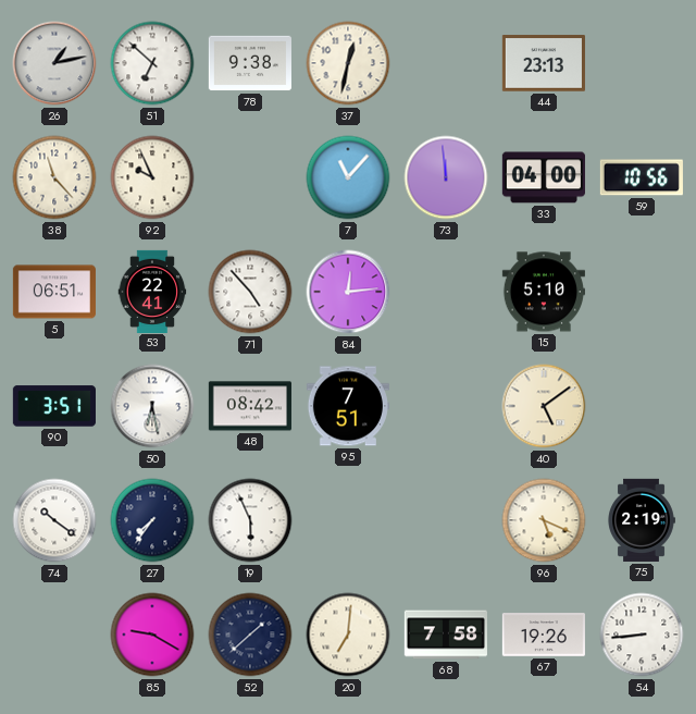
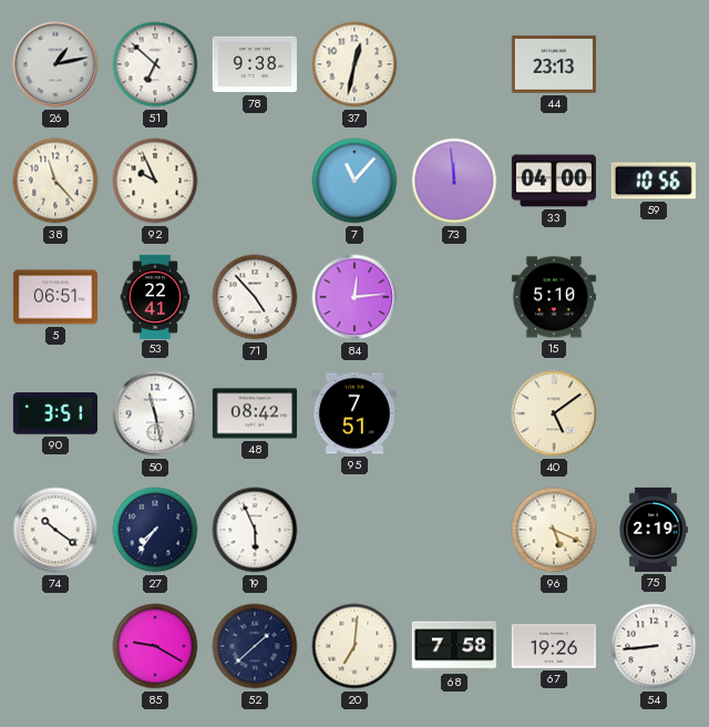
50: 6:28 -> 11:28
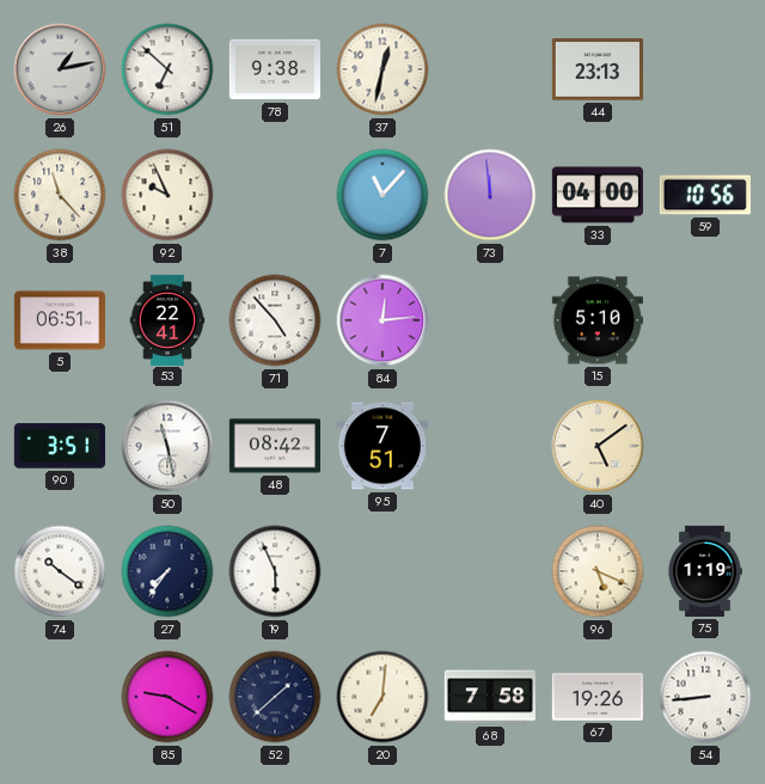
75: 2:19 -> 1:19
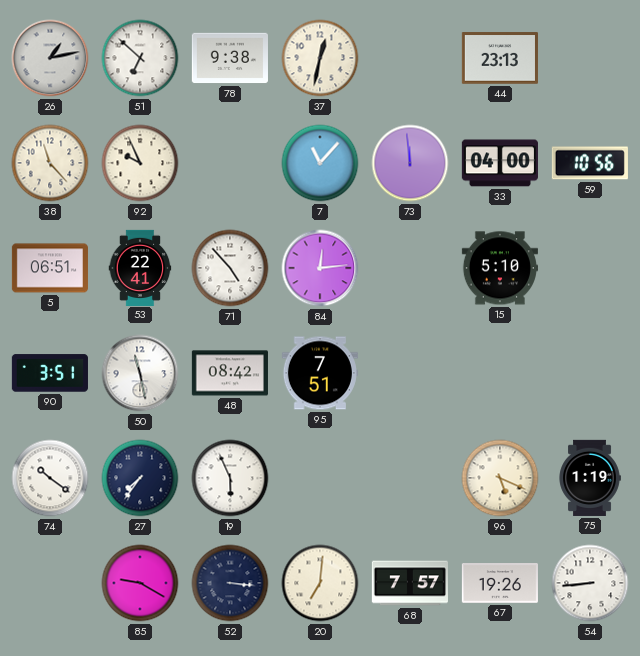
40: 5:09 -> none
52: 1:38 -> 3:16
68: 7:58 -> 7:57
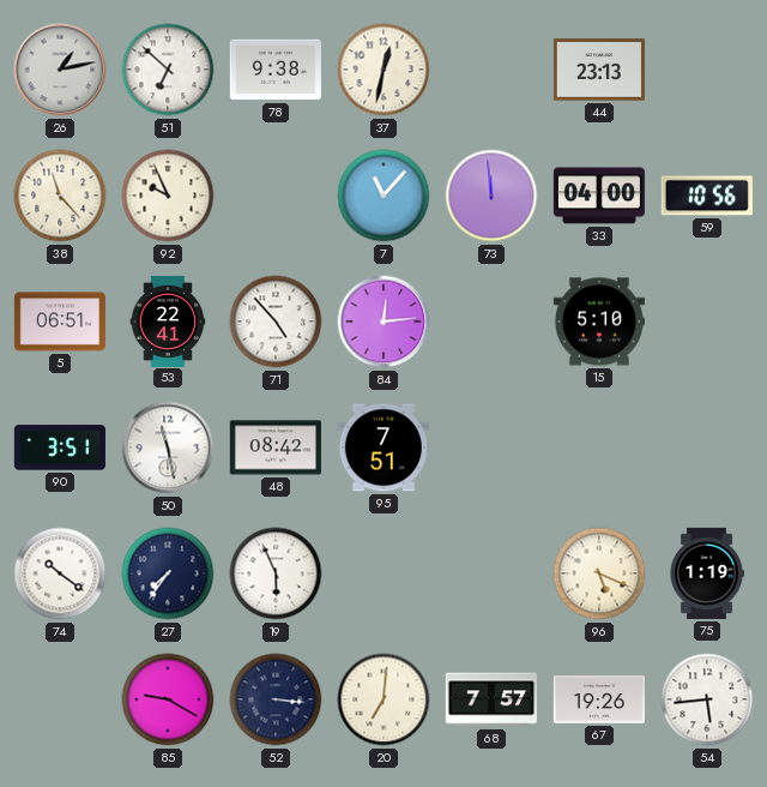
54: 8:44 -> 5:44
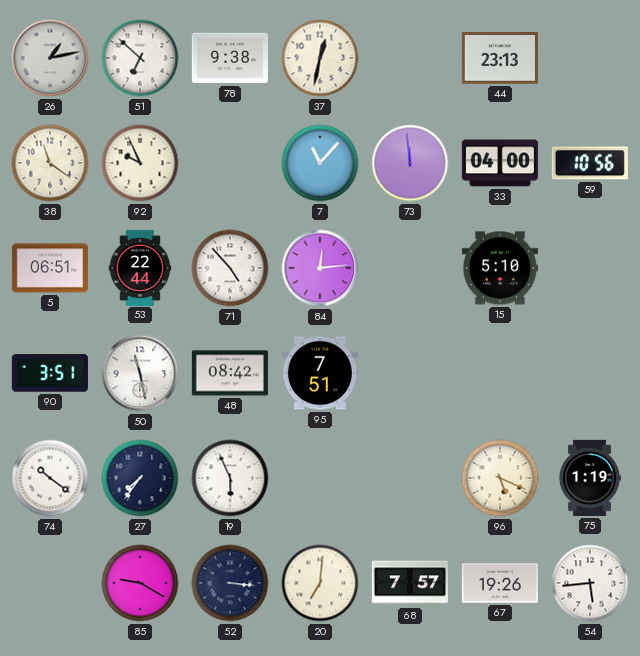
38: 11:23 -> 11:21
53: 22:41 -> 22:44
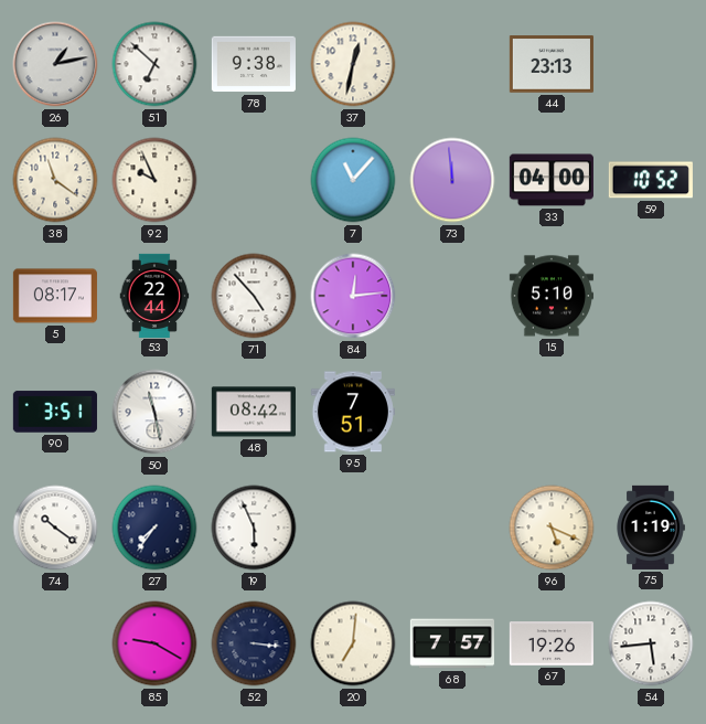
59: 10:56 -> 10:52
5: 06:51 -> 08:17
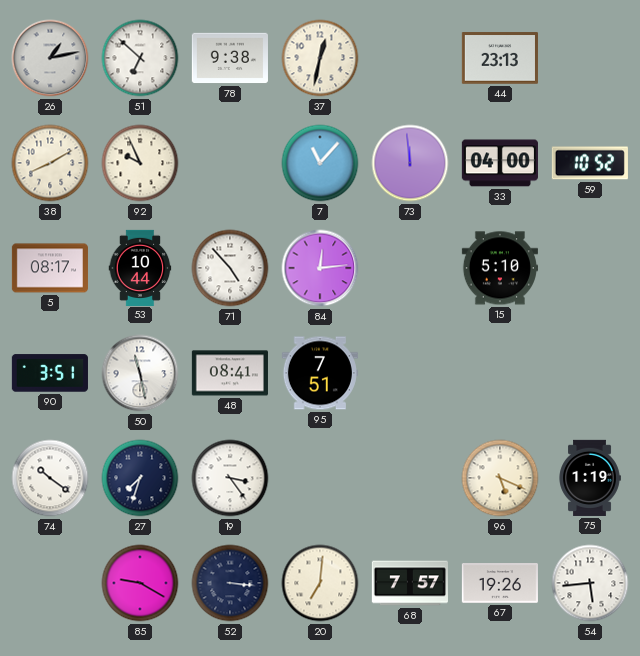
38: 11:21 -> 8:10
53: 22:44 -> 10:44
48: 08:42 -> 08:41
27: 7:36 -> 7:33
19: 5:56 -> 3:24
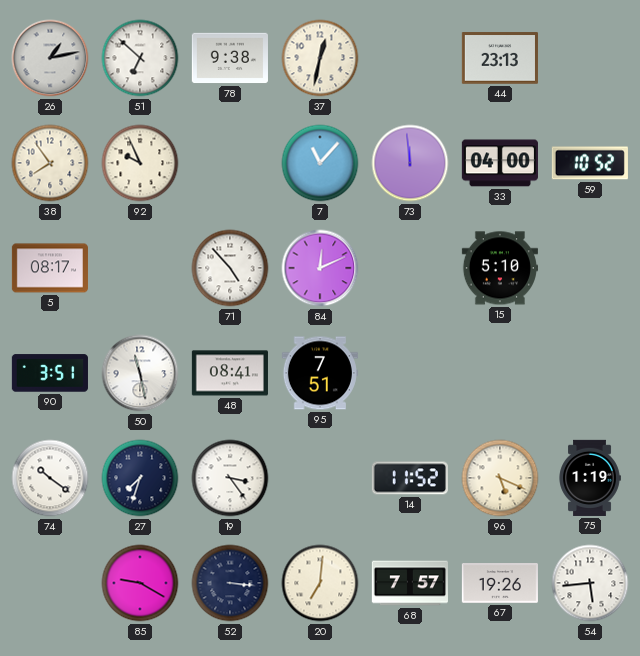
38: 8:10 -> 7:54
53: 10:44 -> none
84: 12:14 -> 12:11
14: none -> 11:52
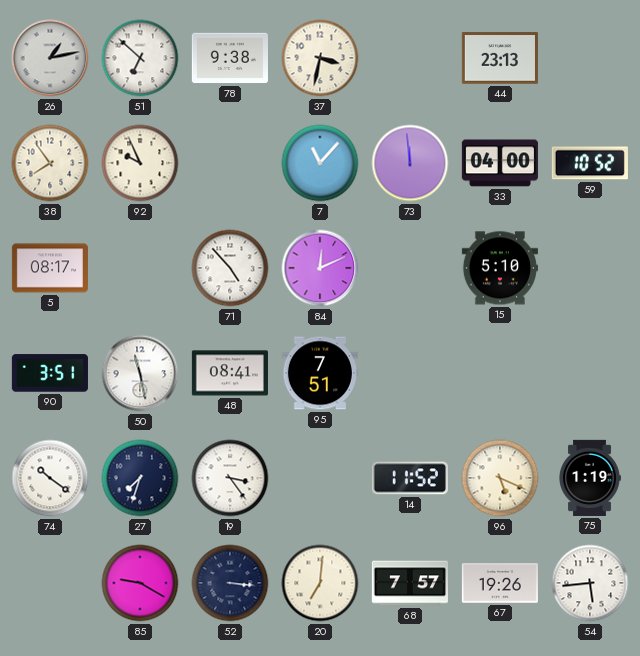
37: 12:32 -> 3:32
